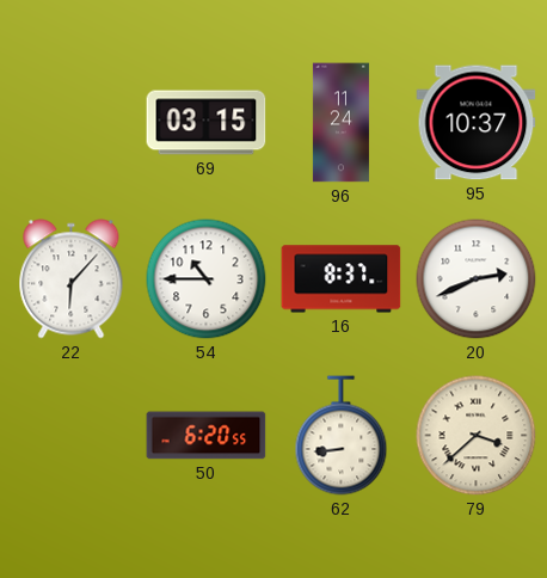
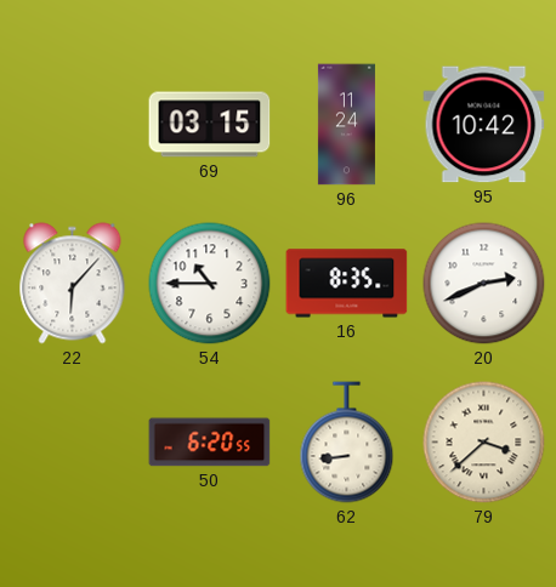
95: 10:37 -> 10:42
16: 8:37 -> 8:35
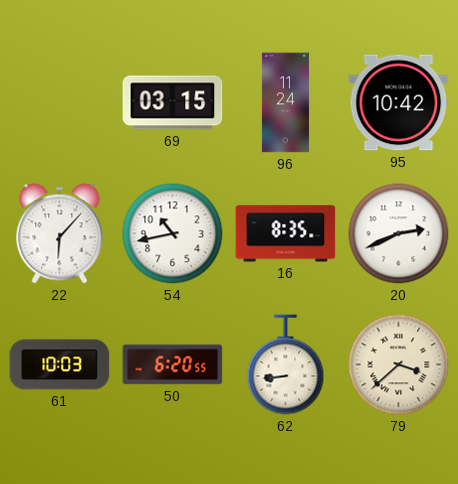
54: 10:45 -> 10:43
61: none -> 10:03
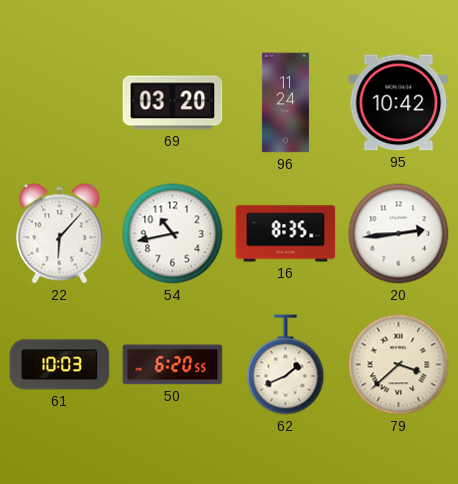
69: 03:15 -> 03:20
20: 2:41 -> 2:44
62: 8:44 -> 1:41
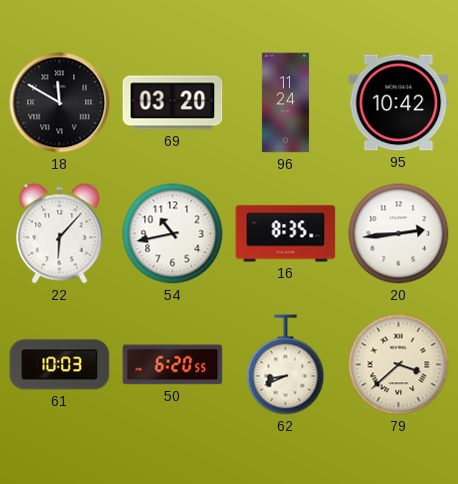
18: none -> 11:50
62: 1:41 -> 8:41
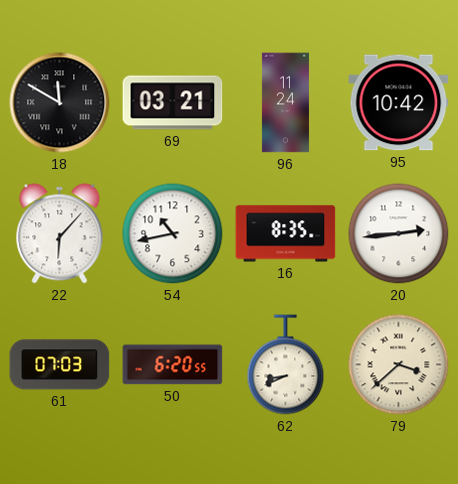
69: 03:20 -> 03:21
61: 10:03 -> 07:03
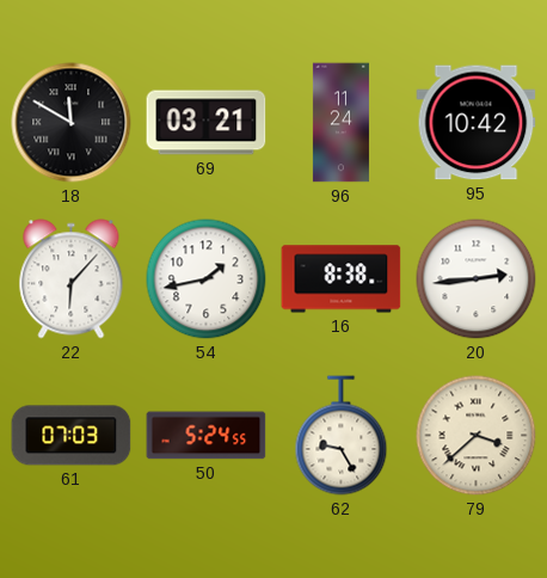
54: 10:43 -> 1:43
16: 8:35 -> 8:38
50: 6:20 -> 5:24
62: 8:41 -> 9:25
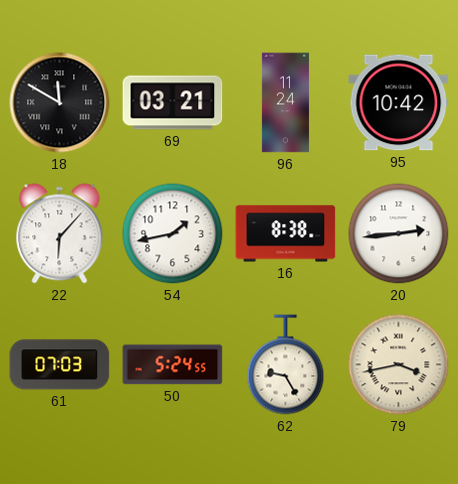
79: 3:38 -> 3:43
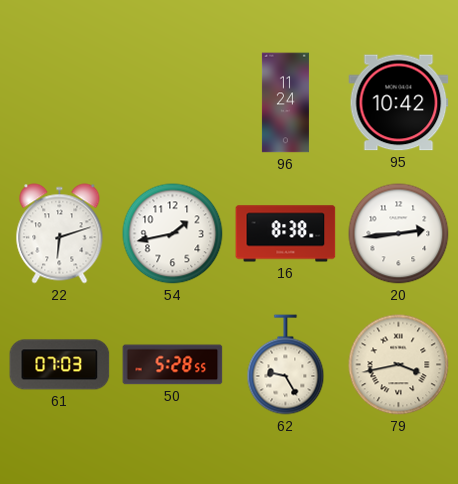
18: 11:50 -> none
69: 03:21 -> none
22: 6:07 -> 6:12
50: 5:24 -> 5:28
